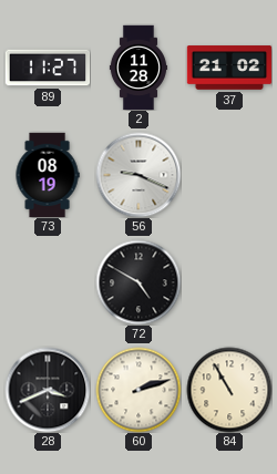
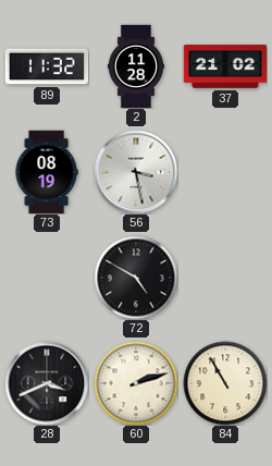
89: 11:27 -> 11:32
56: 9:19 -> 3:28
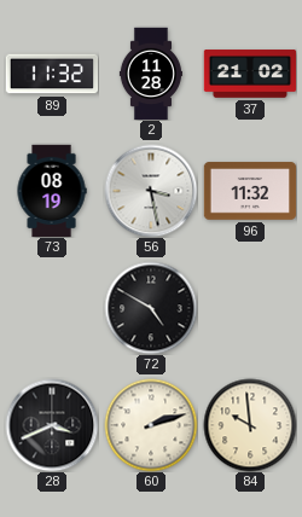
96: none -> 11:32
84: 10:55 -> 9:59
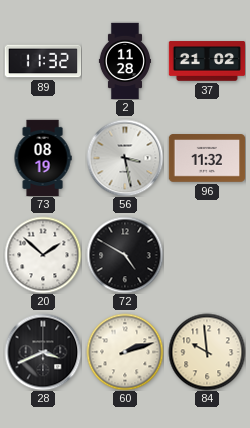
20: none -> 1:52
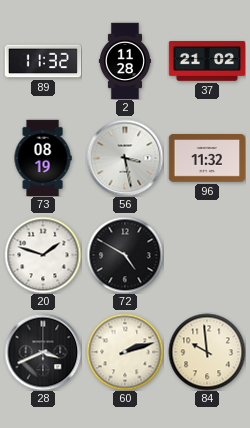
20: 1:52 -> 1:48
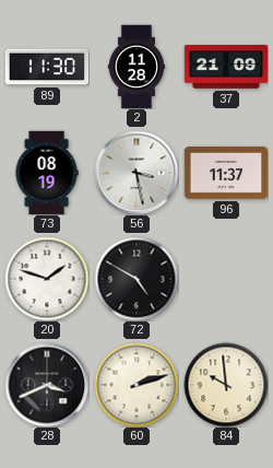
89: 11:32 -> 11:30
37: 21:02 -> 21:09
96: 11:32 -> 11:37
